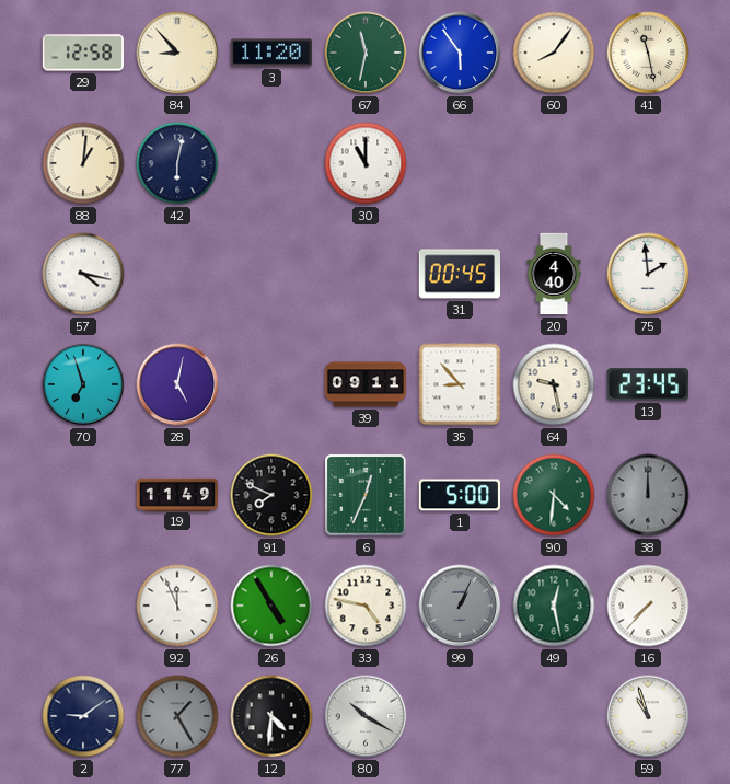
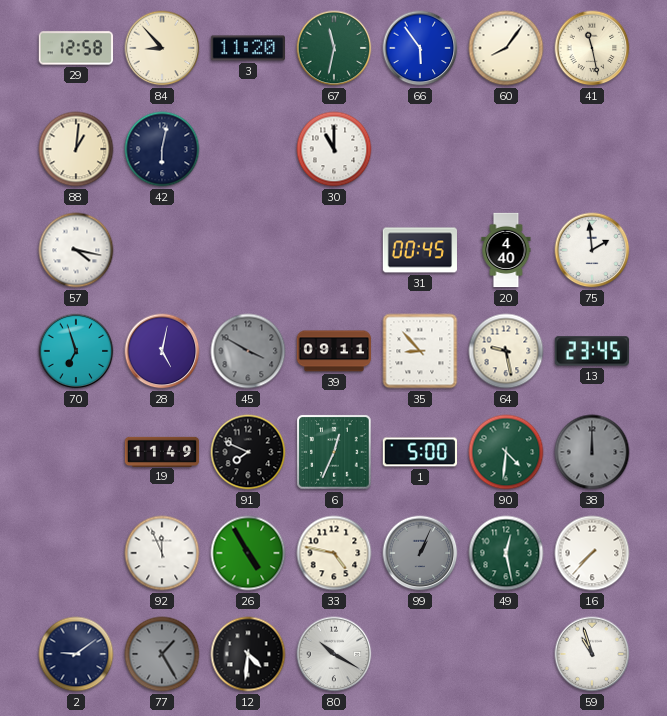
45: none -> 3:50
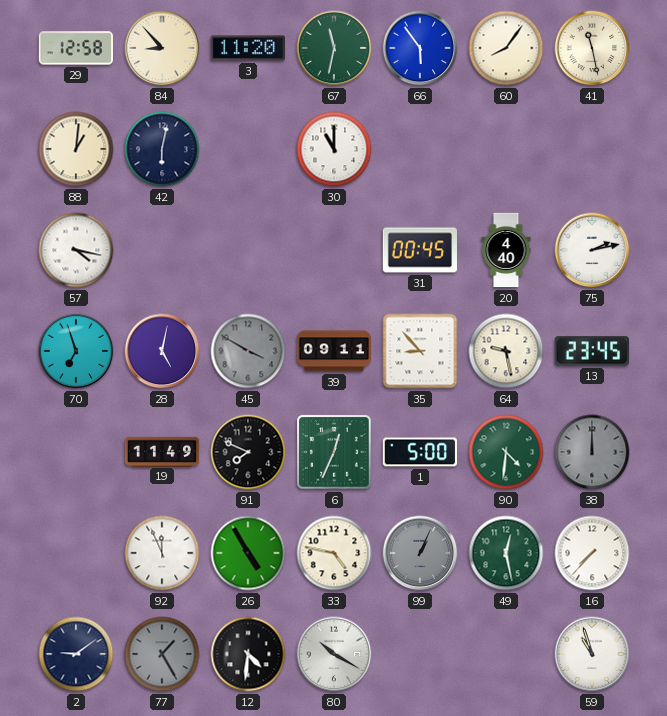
75: 1:59 -> 2:13
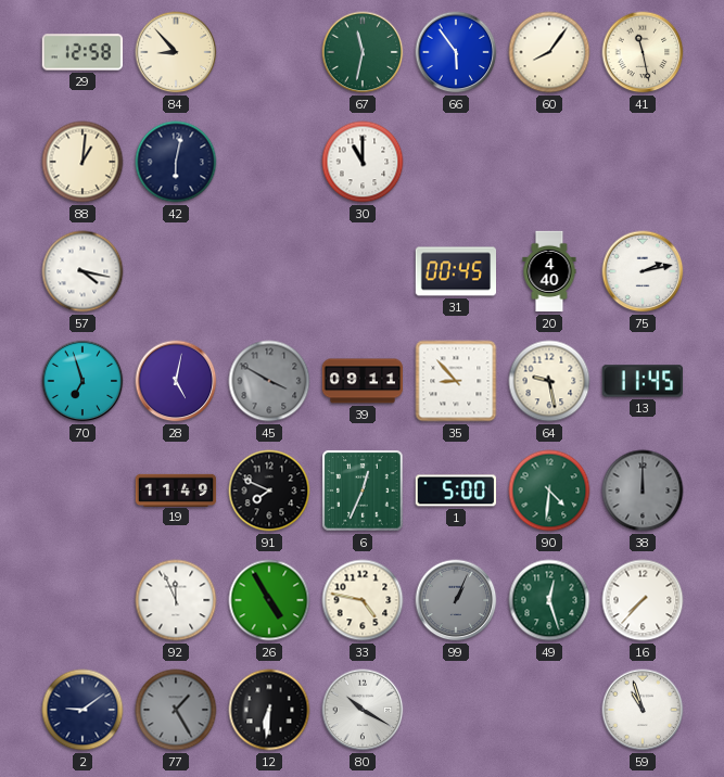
3: 11:20 -> none
13: 23:45 -> 11:45
49: 12:28 -> 12:27
12: 4:31 -> 6:31
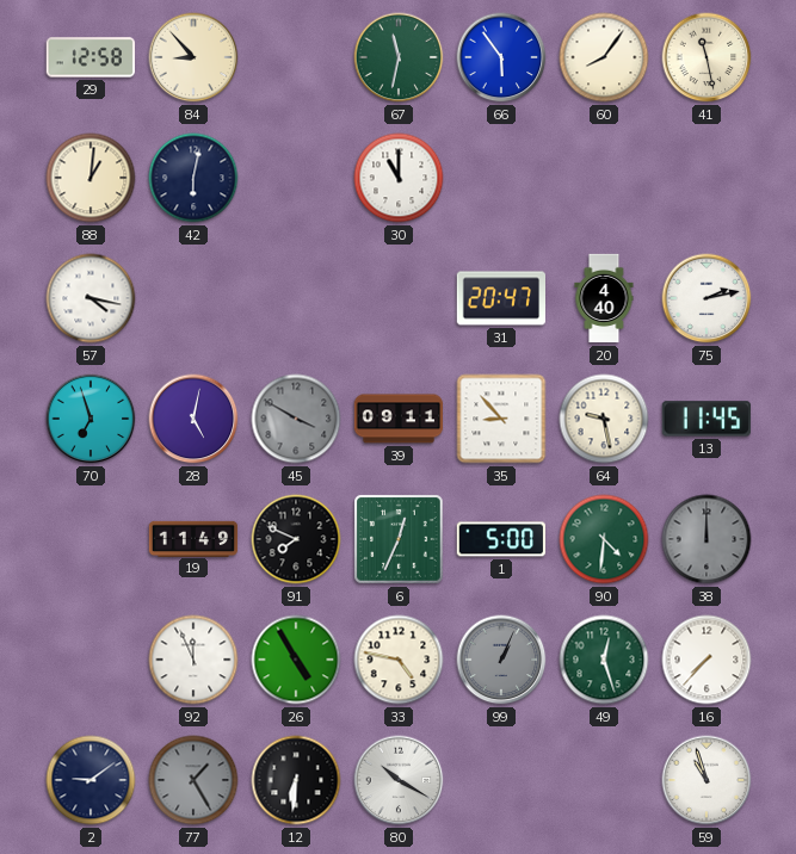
31: 00:45 -> 20:47
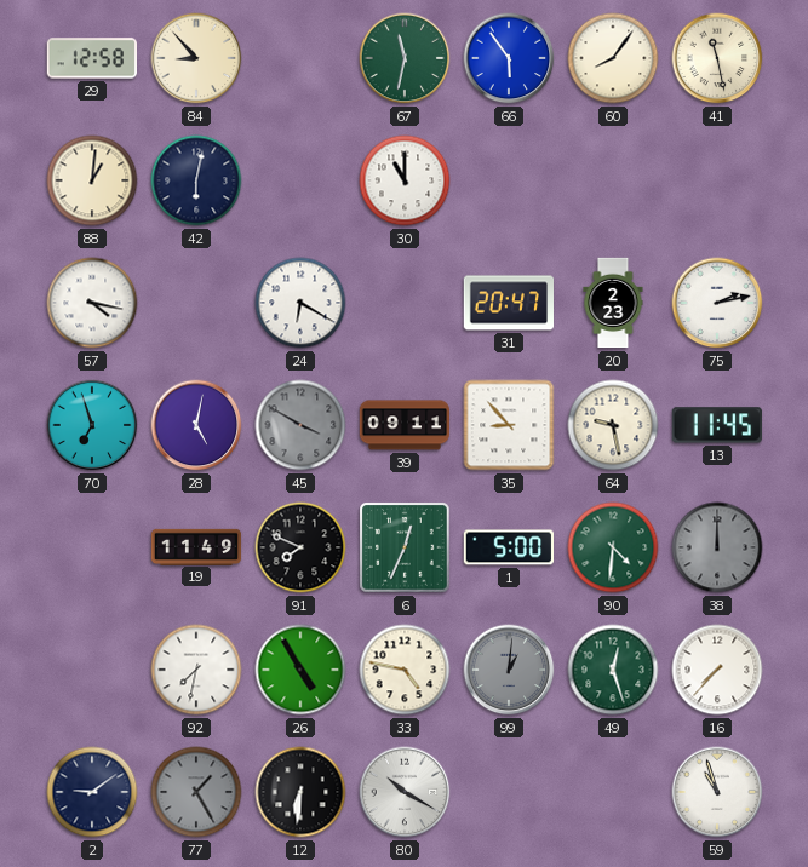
24: none -> 6:20
20: 4:40 -> 2:23
92: 11:56 -> 7:32
99: 1:04 -> 1:01
